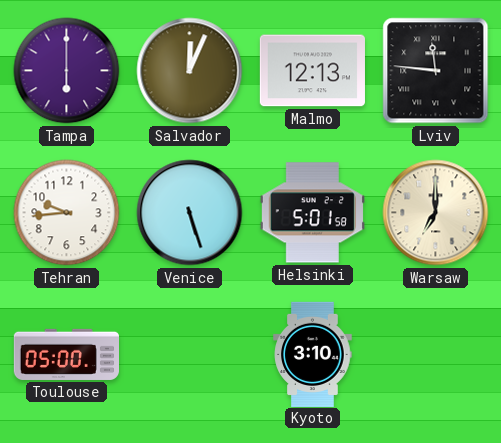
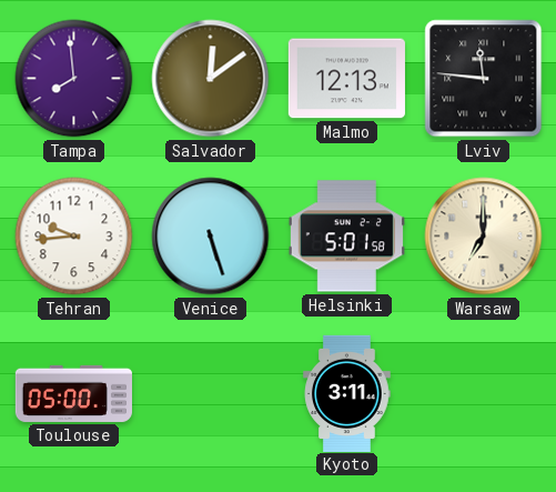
Tampa: 6:00 -> 7:59
Salvador: 12:04 -> 12:09
Kyoto: 3:10 -> 3:11
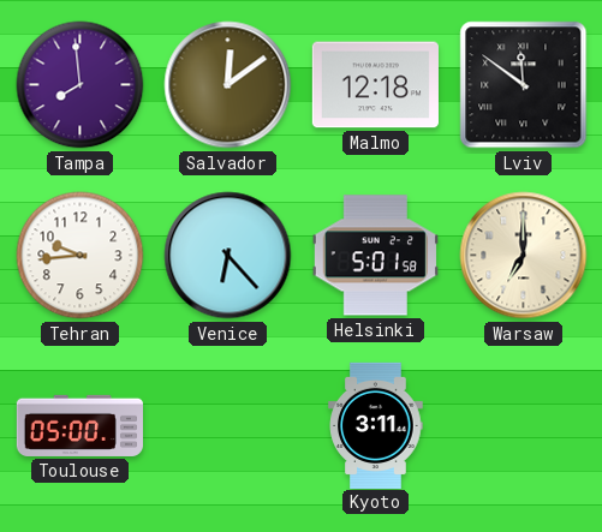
Malmo: 12:13 -> 12:18
Lviv: 11:46 -> 11:51
Venice: 5:27 -> 6:23
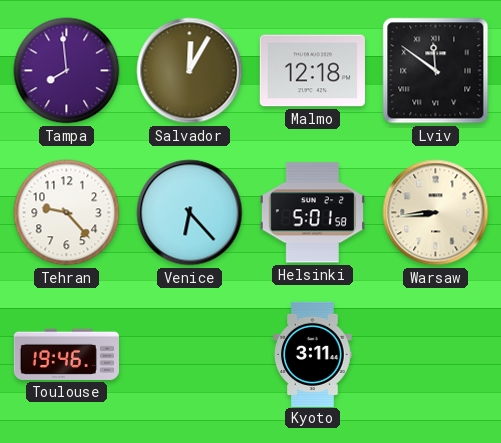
Salvador: 12:09 -> 12:05
Tehran: 9:44 -> 9:23
Warsaw: 7:00 -> 8:44
Toulouse: 05:00 -> 19:46
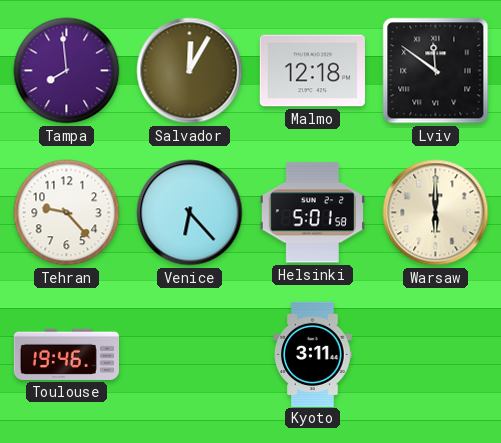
Warsaw: 8:44 -> 6:00
